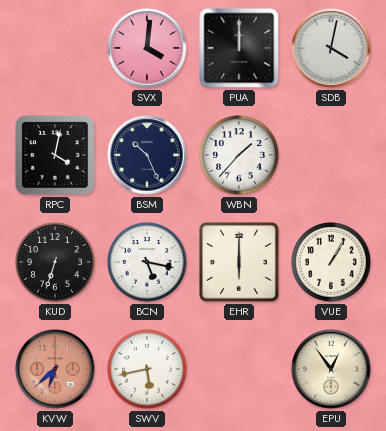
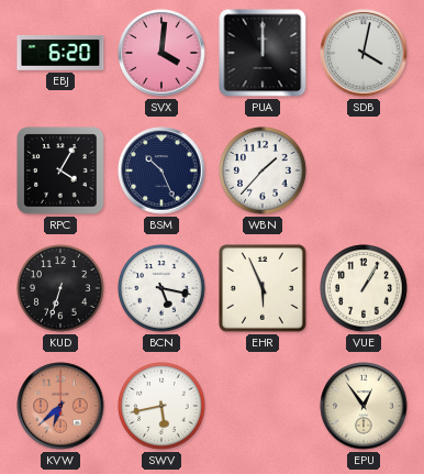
EBJ: none -> 6:20
RPC: 4:02 -> 4:05
EHR: 6:00 -> 5:56
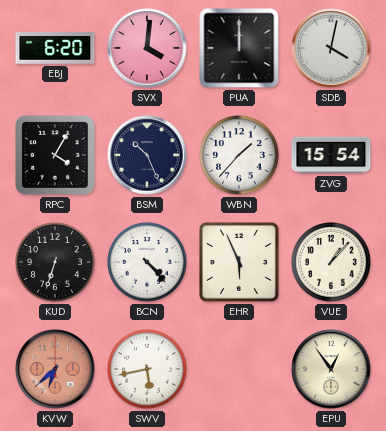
ZVG: none -> 15:54
BCN: 5:17 -> 4:23
VUE: 1:05 -> 1:07
